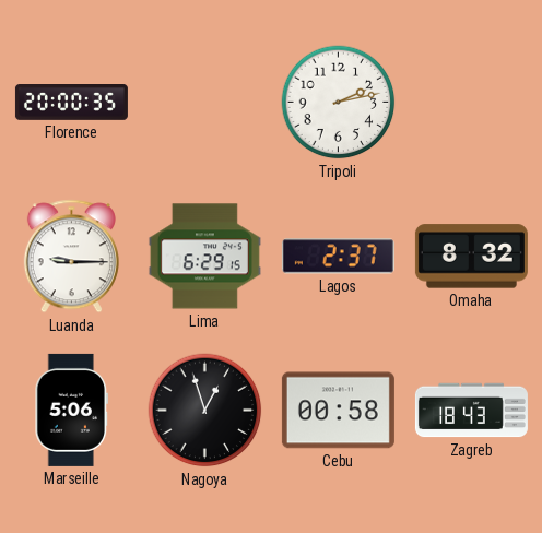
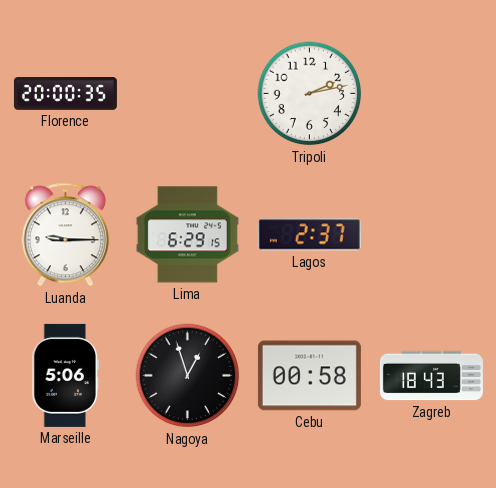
Omaha: 8:32 -> none
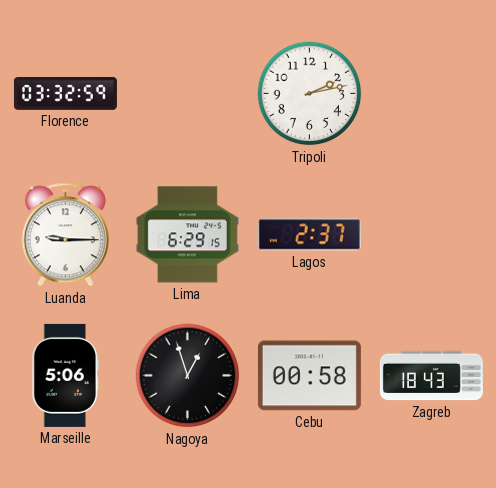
Florence: 20:00 -> 03:32
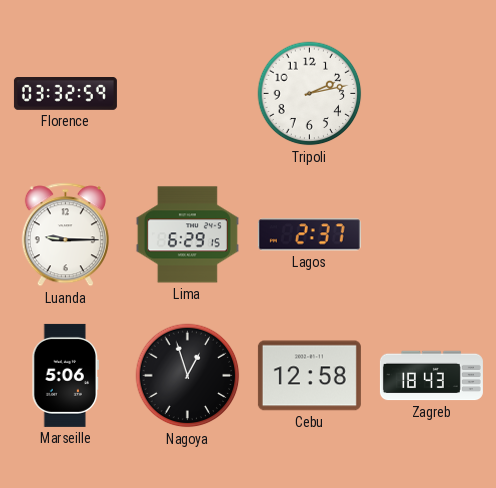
Cebu: 00:58 -> 12:58
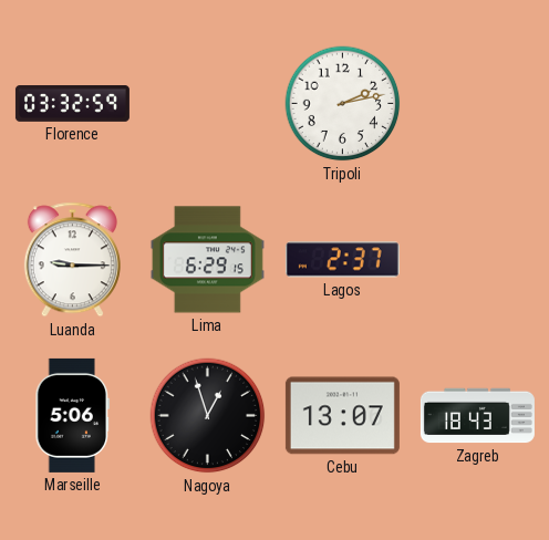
Cebu: 12:58 -> 13:07
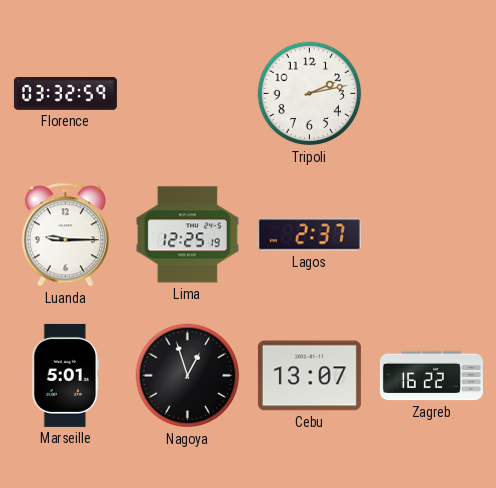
Lima: 6:29 -> 12:25
Marseille: 5:06 -> 5:01
Zagreb: 18:43 -> 16:22
